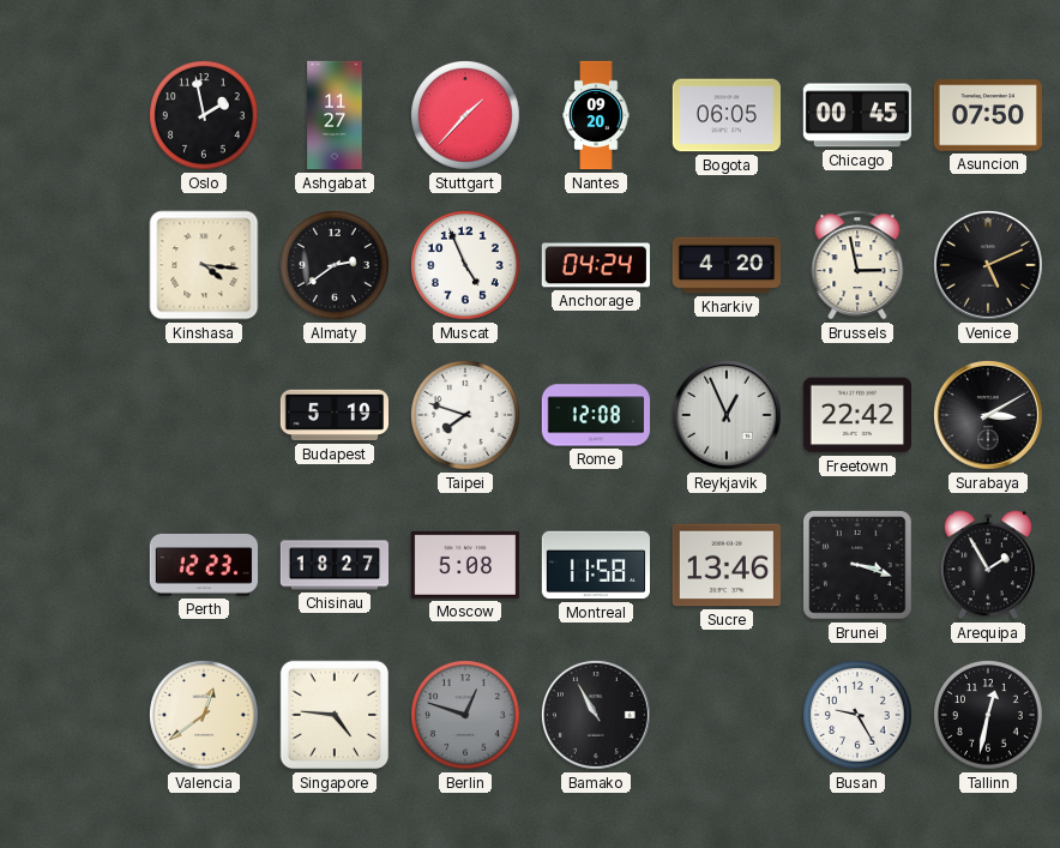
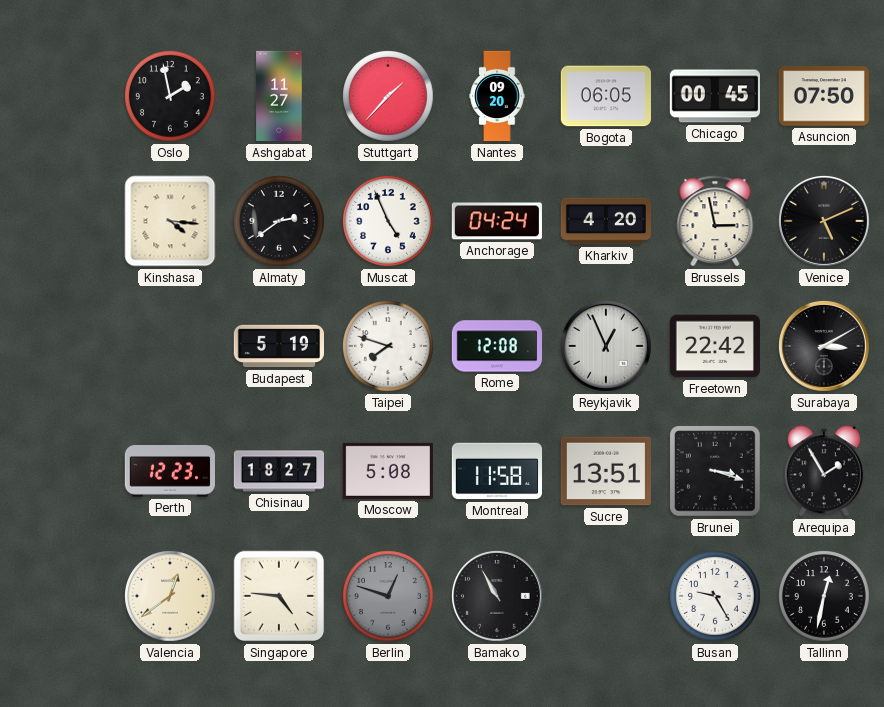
Sucre: 13:46 -> 13:51
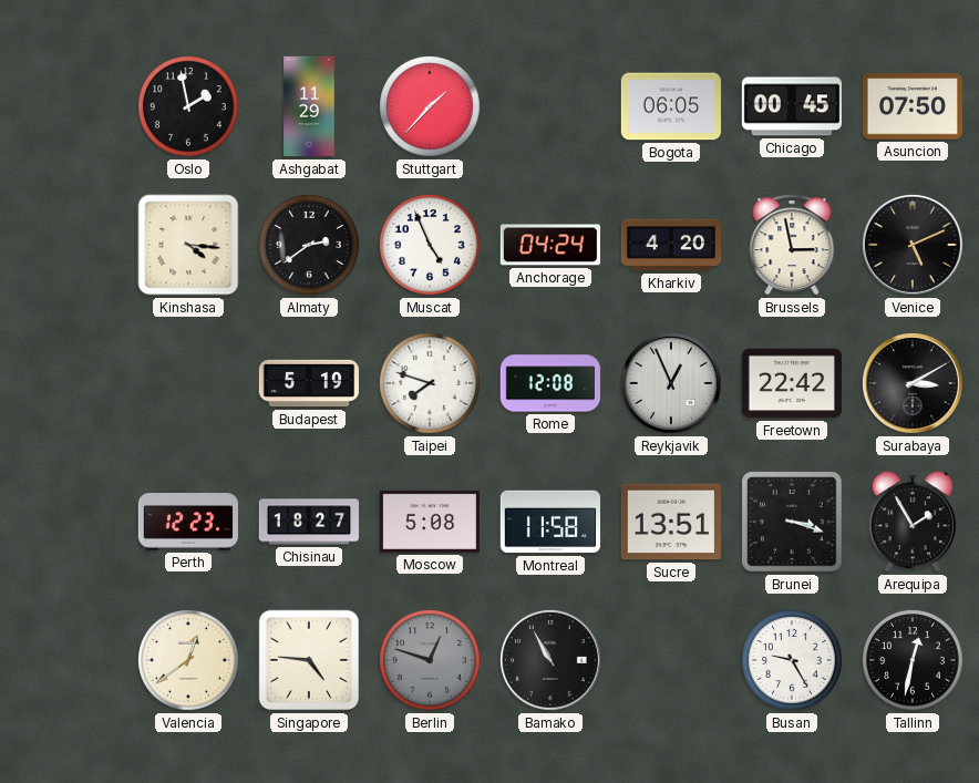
Ashgabat: 11:27 -> 11:29
Nantes: 09:20 -> none
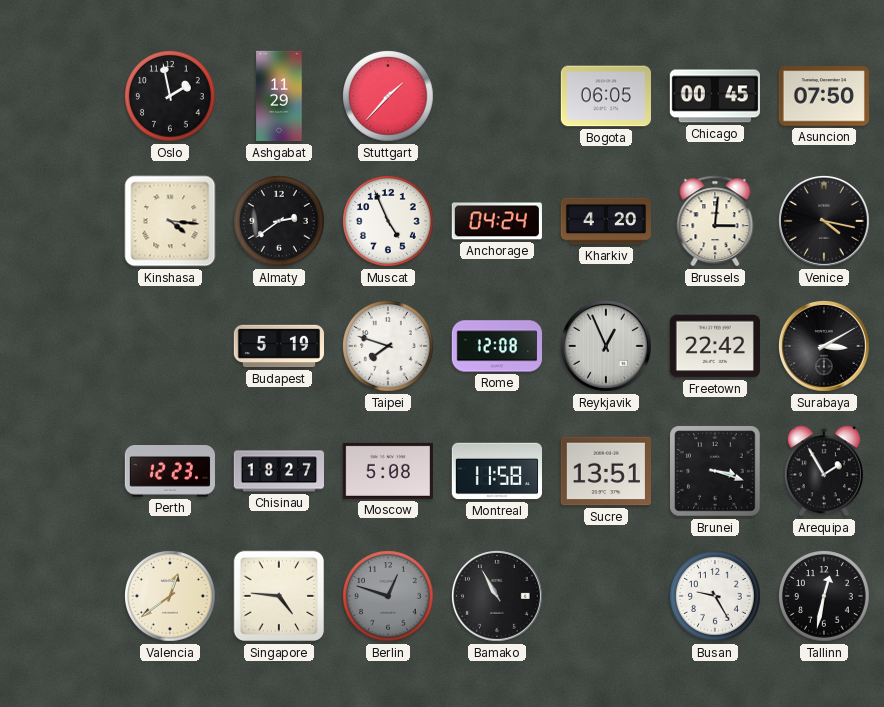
Brussels: 2:58 -> 3:01
Venice: 5:11 -> 4:17
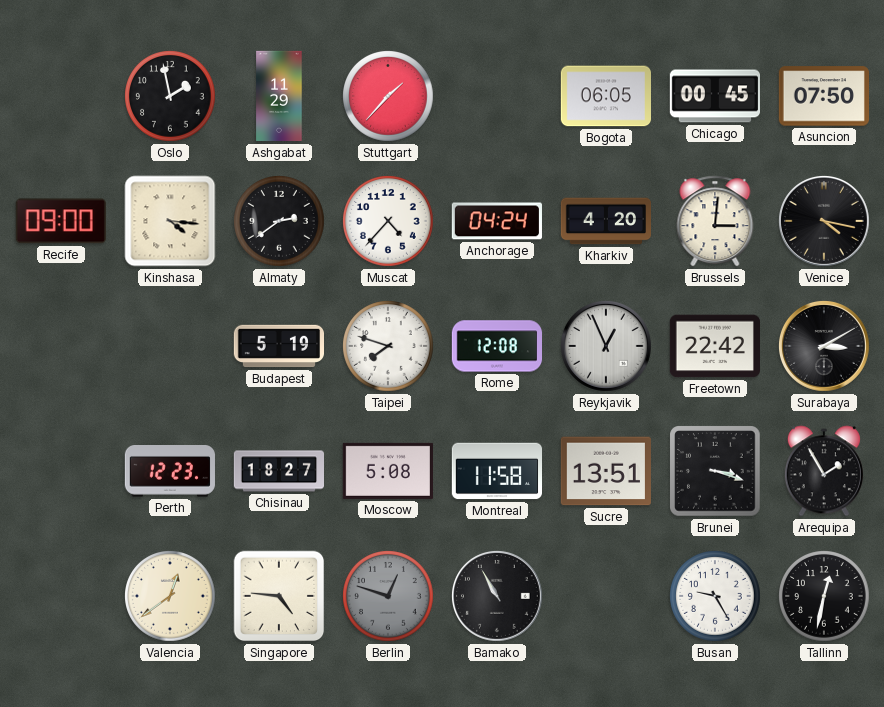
Recife: none -> 09:00
Muscat: 4:56 -> 4:37
